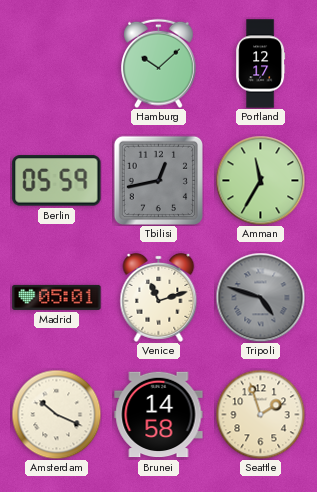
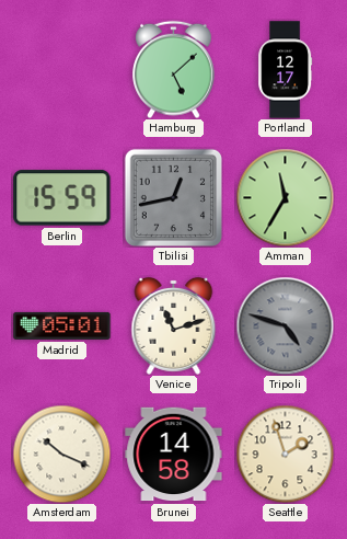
Hamburg: 10:08 -> 5:08
Berlin: 05:59 -> 15:59
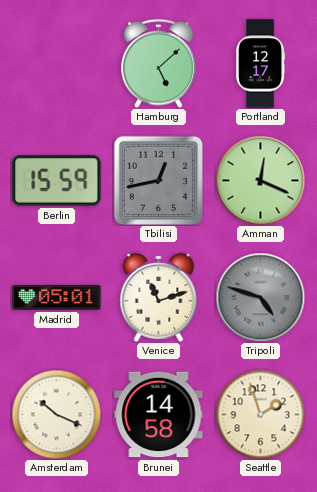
Amman: 11:35 -> 12:19
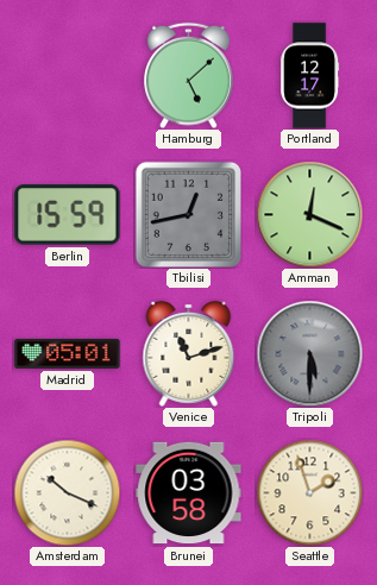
Tripoli: 4:48 -> 5:30
Brunei: 14:58 -> 03:58
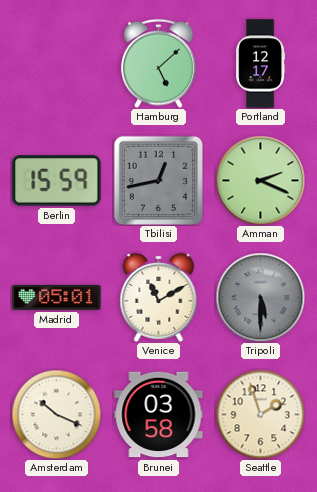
Amman: 12:19 -> 2:19
Venice: 11:12 -> 11:10
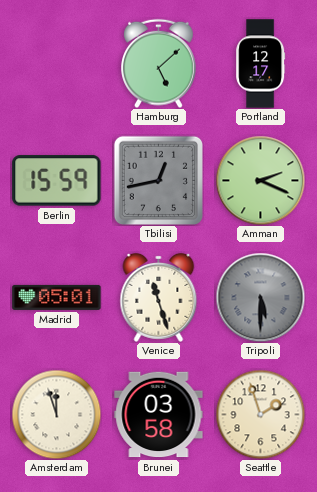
Venice: 11:10 -> 11:27
Amsterdam: 10:19 -> 11:57
